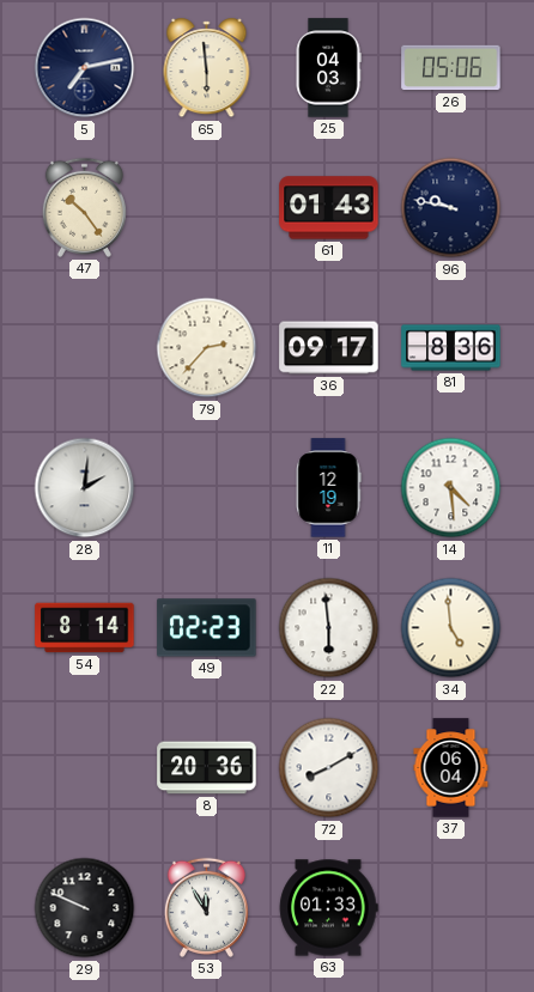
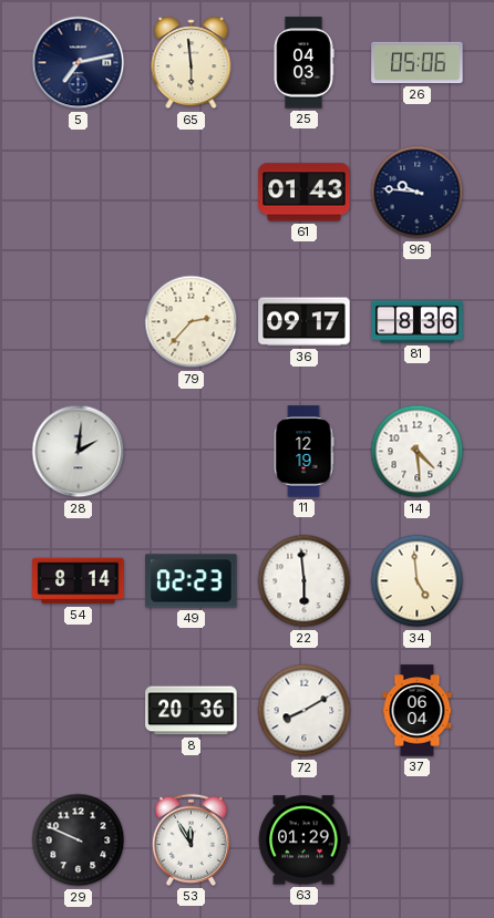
47: 10:24 -> none
96: 9:47 -> 9:46
63: 01:33 -> 01:29
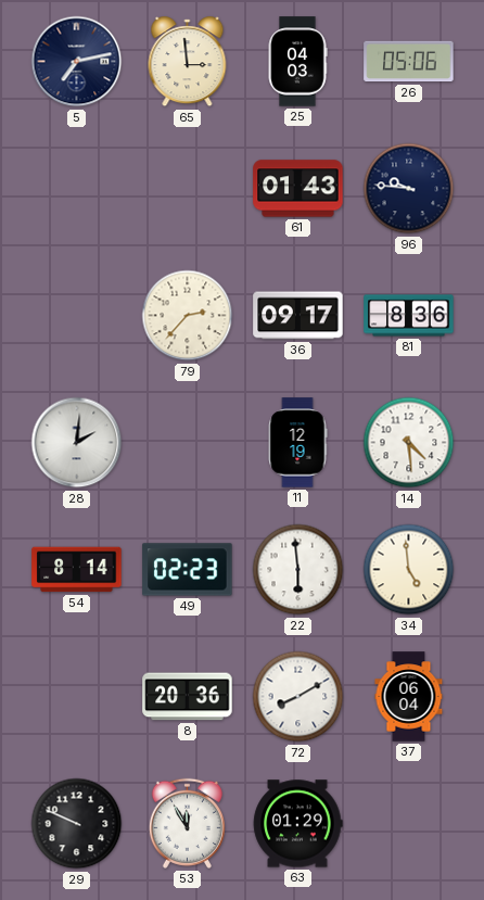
65: 5:59 -> 2:59
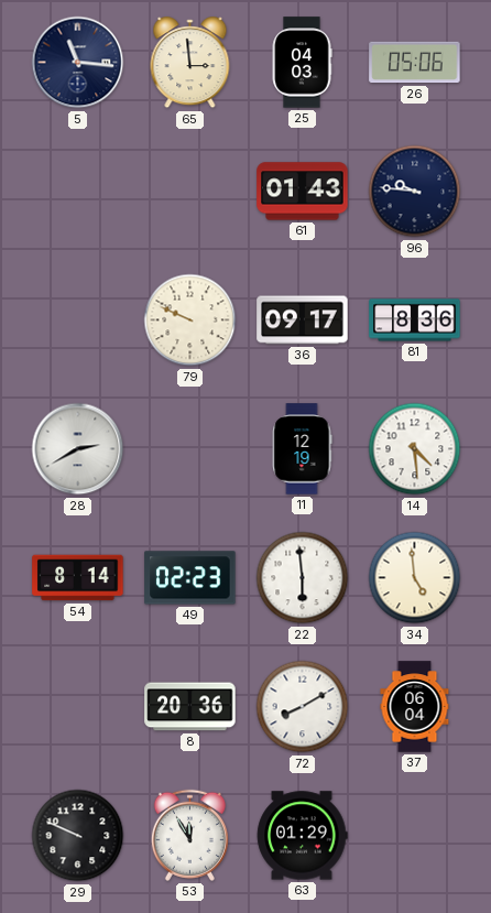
5: 7:13 -> 11:16
79: 2:37 -> 9:49
28: 2:01 -> 2:40
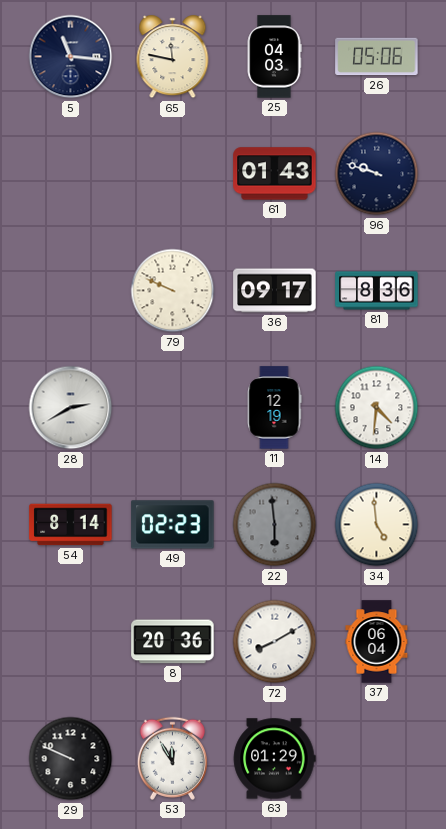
65: 2:59 -> 11:47
96: 9:46 -> 9:48
14: 4:29 -> 4:31
22 dial: white -> grey
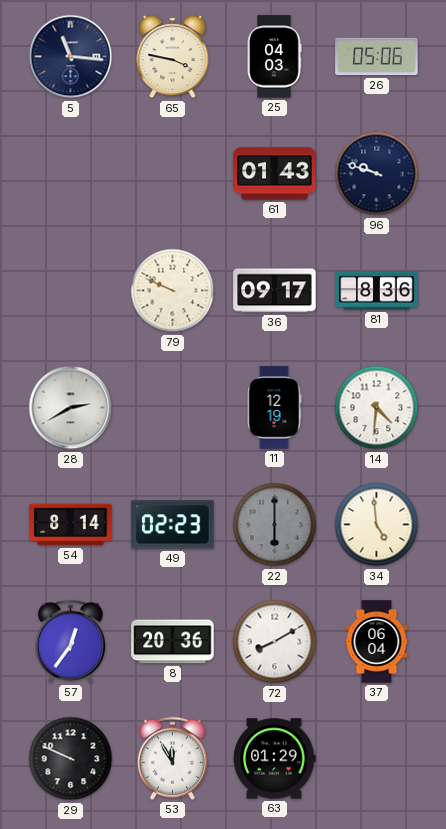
65: 11:47 -> 3:47
22: 5:59 -> 6:00
57: none -> 12:36
